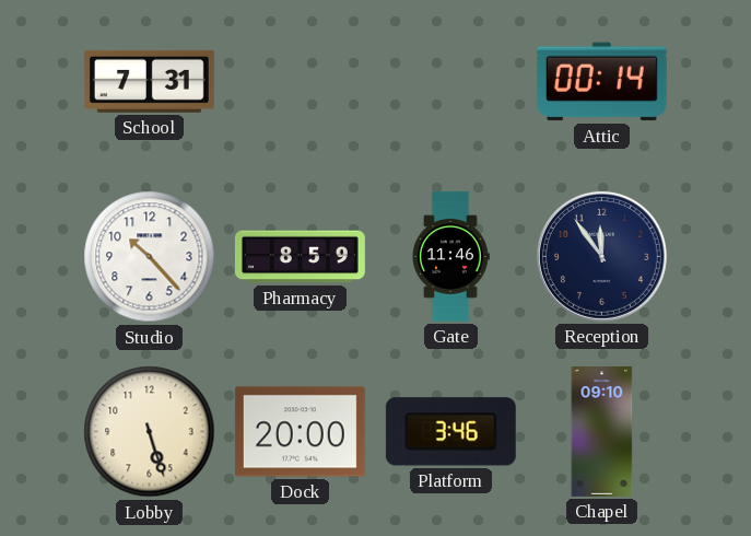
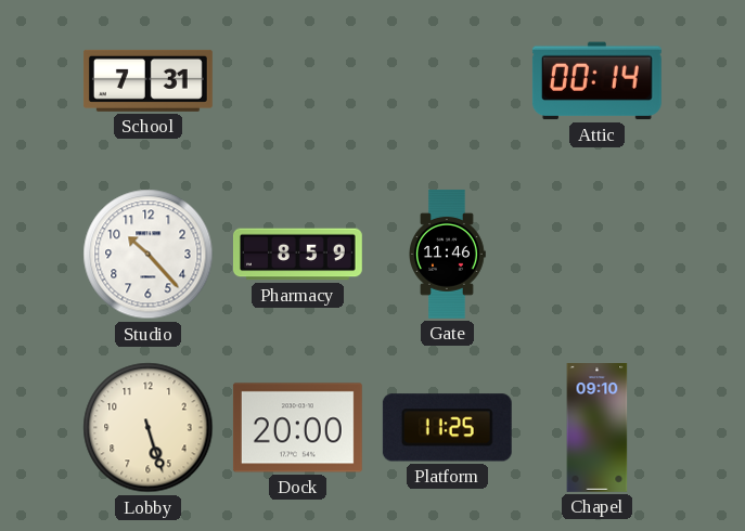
Reception: 11:54 -> none
Platform: 3:46 -> 11:25
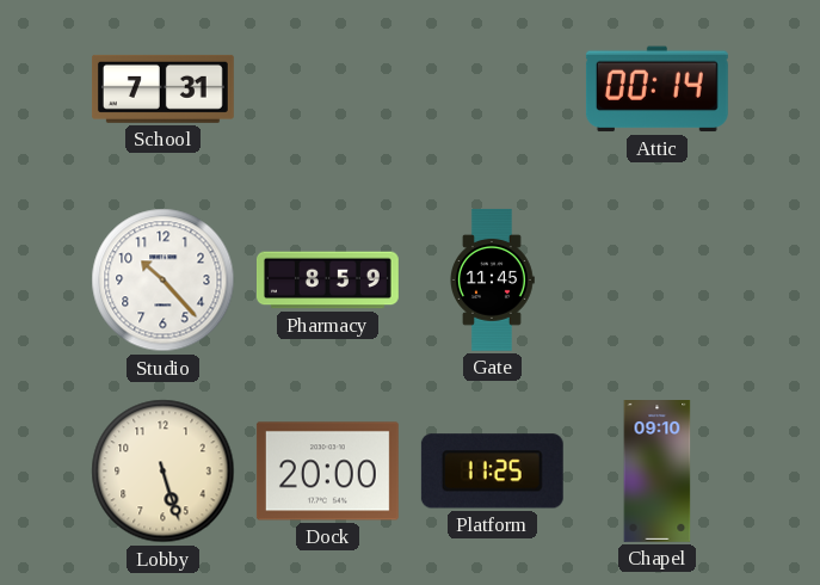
Gate: 11:46 -> 11:45
